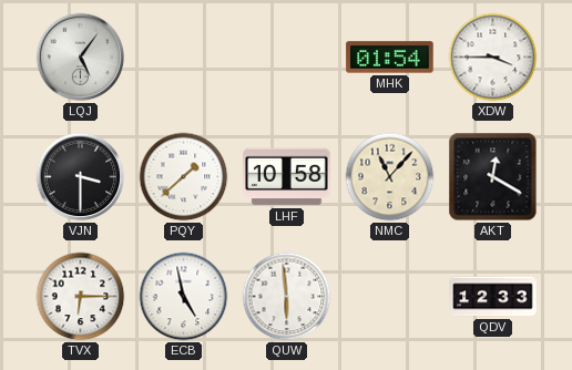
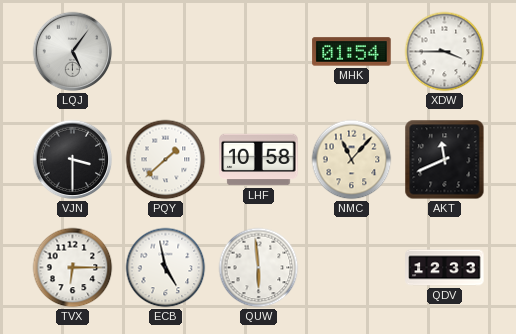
AKT: 12:20 -> 11:41
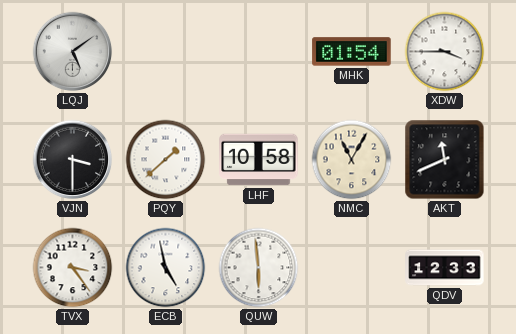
LQJ: 5:06 -> 5:09
NMC: 11:07 -> 11:05
TVX: 6:15 -> 3:24
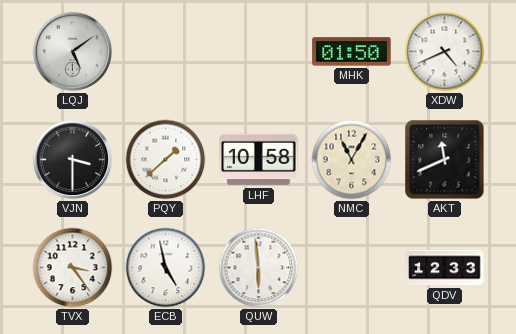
MHK: 01:54 -> 01:50
XDW: 3:45 -> 4:41
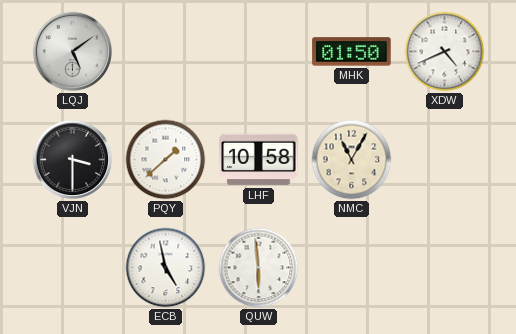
AKT: 11:41 -> none
TVX: 3:24 -> none
QDV: 12:33 -> none
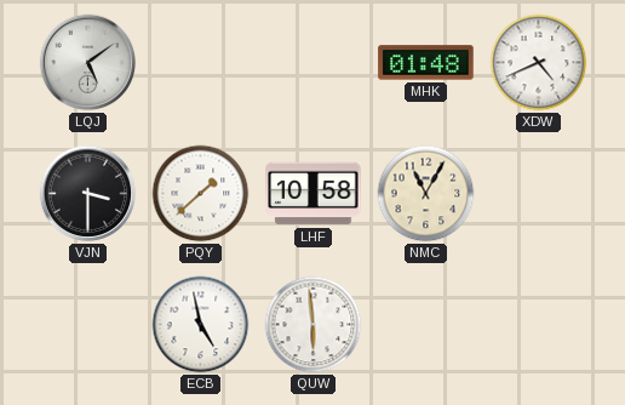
MHK: 01:50 -> 01:48
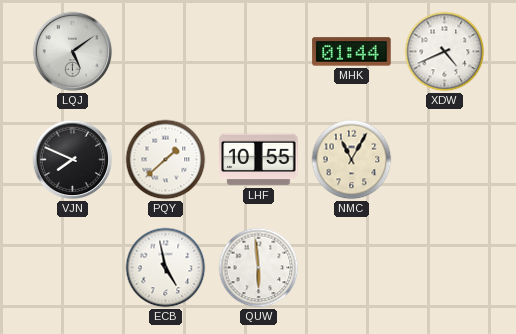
MHK: 01:48 -> 01:44
VJN: 3:30 -> 7:49
LHF: 10:58 -> 10:55
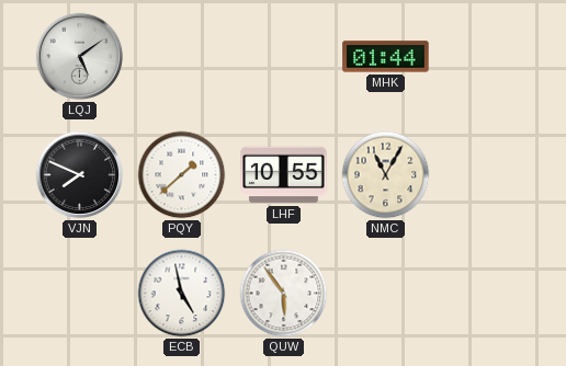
XDW: 4:41 -> none
QUW: 5:59 -> 5:54
